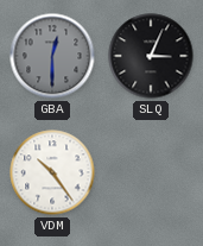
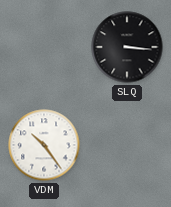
GBA: 12:30 -> none
SLQ: 3:04 -> 3:16
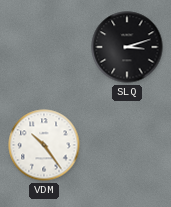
SLQ: 3:16 -> 3:12
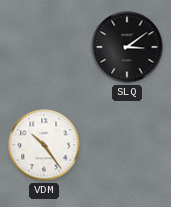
SLQ: 3:12 -> 3:09
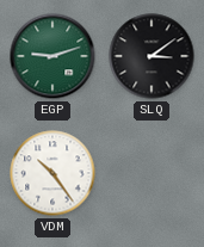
EGP: none -> 9:12
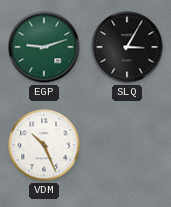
SLQ: 3:09 -> 3:05
VDM: 10:24 -> 10:26
